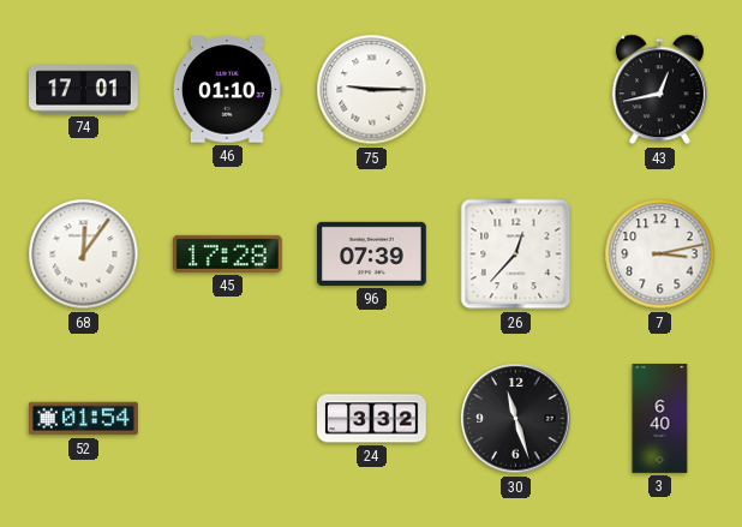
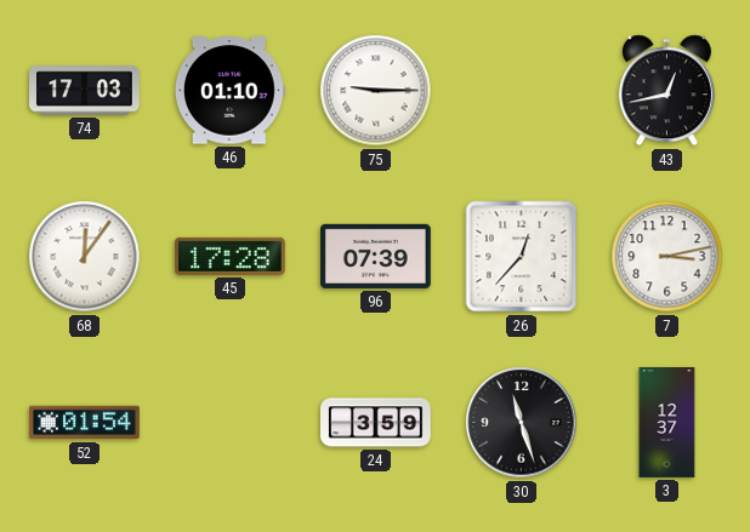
74: 17:01 -> 17:03
24: 3:32 -> 3:59
3: 6:40 -> 12:37
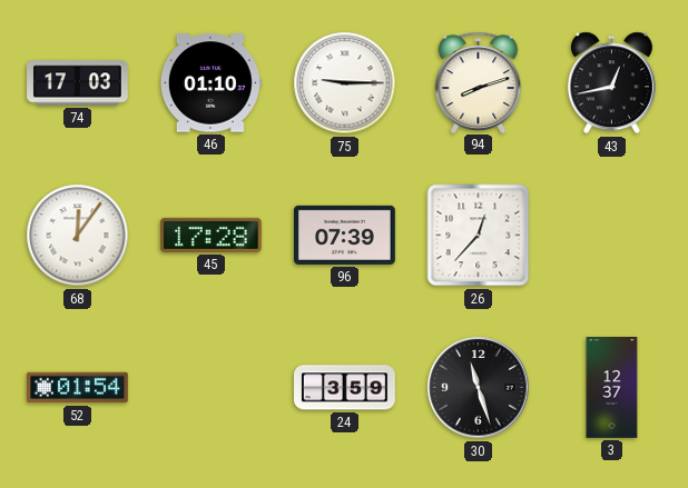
94: none -> 8:12
7: 3:13 -> none
